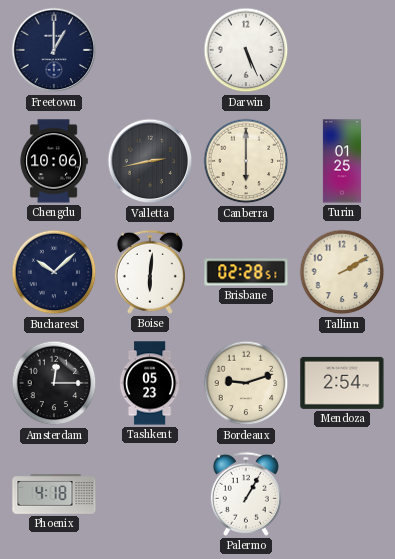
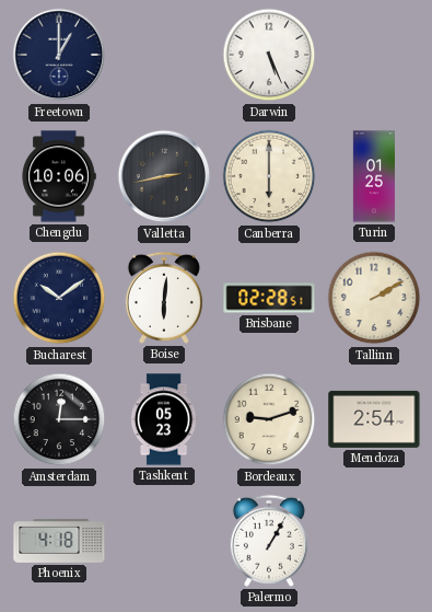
Bucharest: 10:08 -> 10:09
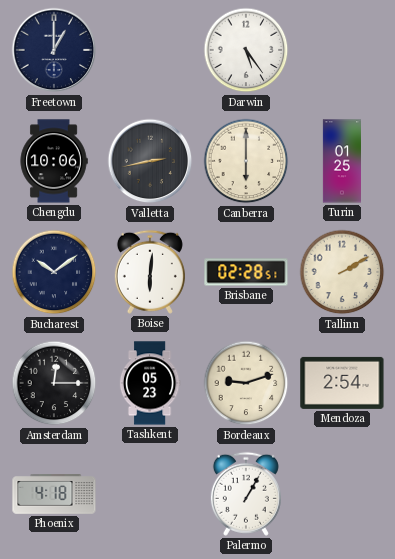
Darwin: 5:26 -> 5:24
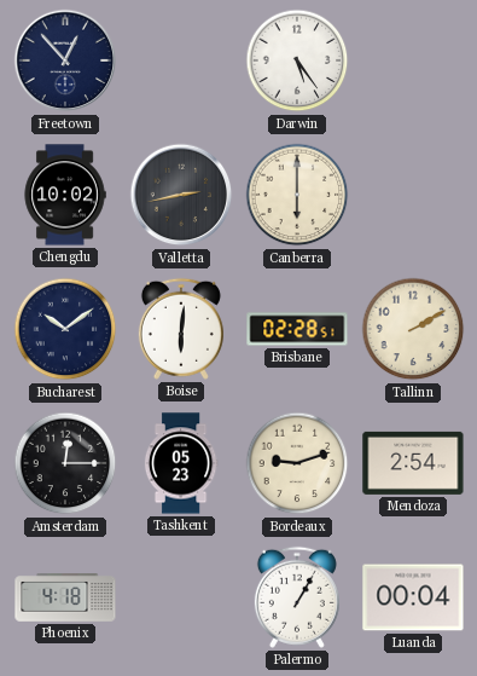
Freetown: 1:00 -> 12:53
Chengdu: 10:06 -> 10:02
Turin: 01:25 -> none
Luanda: none -> 00:04
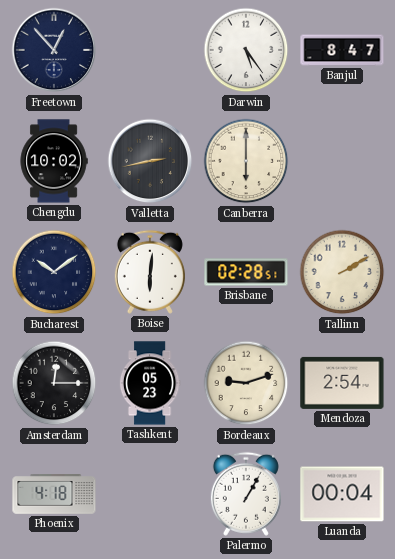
Banjul: none -> 8:47
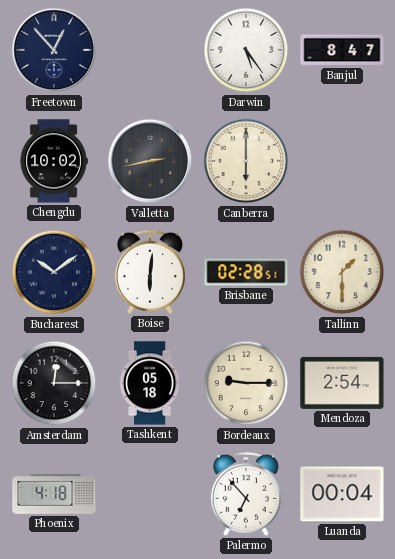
Tallinn: 2:10 -> 1:30
Tashkent: 05:23 -> 05:18
Bordeaux: 9:12 -> 9:15
Palermo: 1:05 -> 6:53
